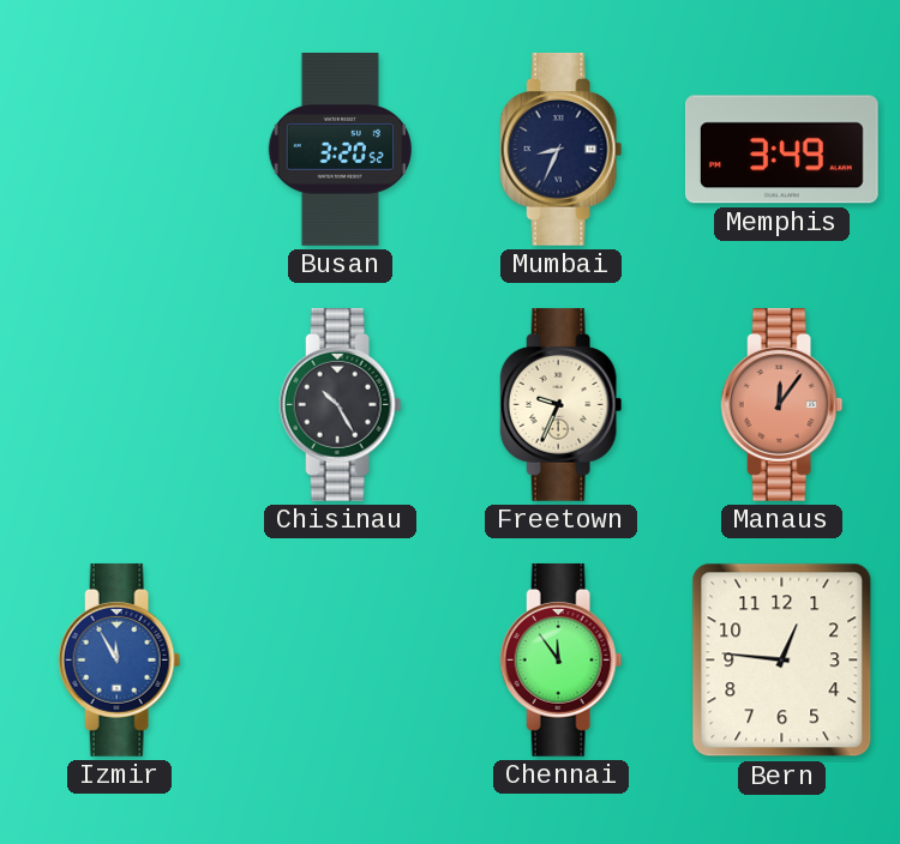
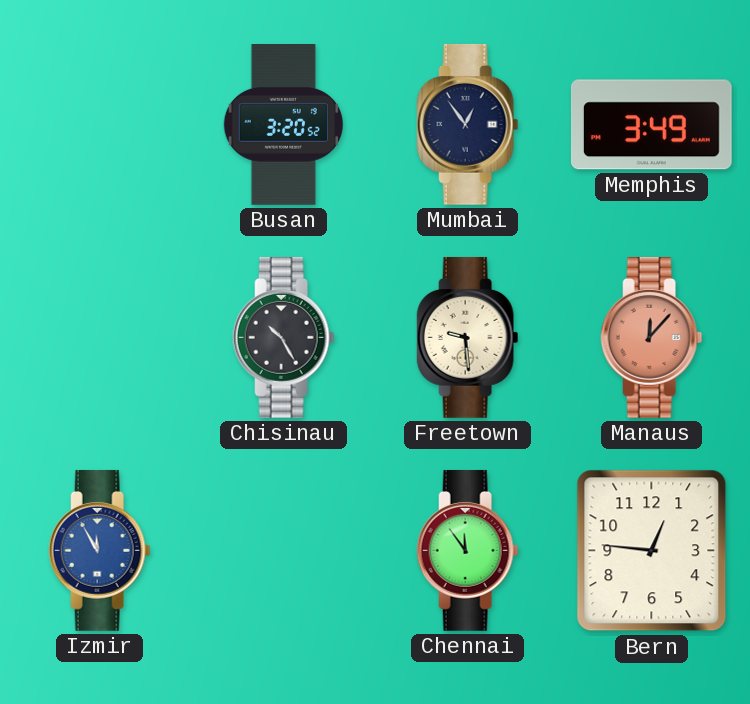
Mumbai: 8:34 -> 12:54
Freetown: 9:34 -> 9:29
Manaus: 12:06 -> 12:07
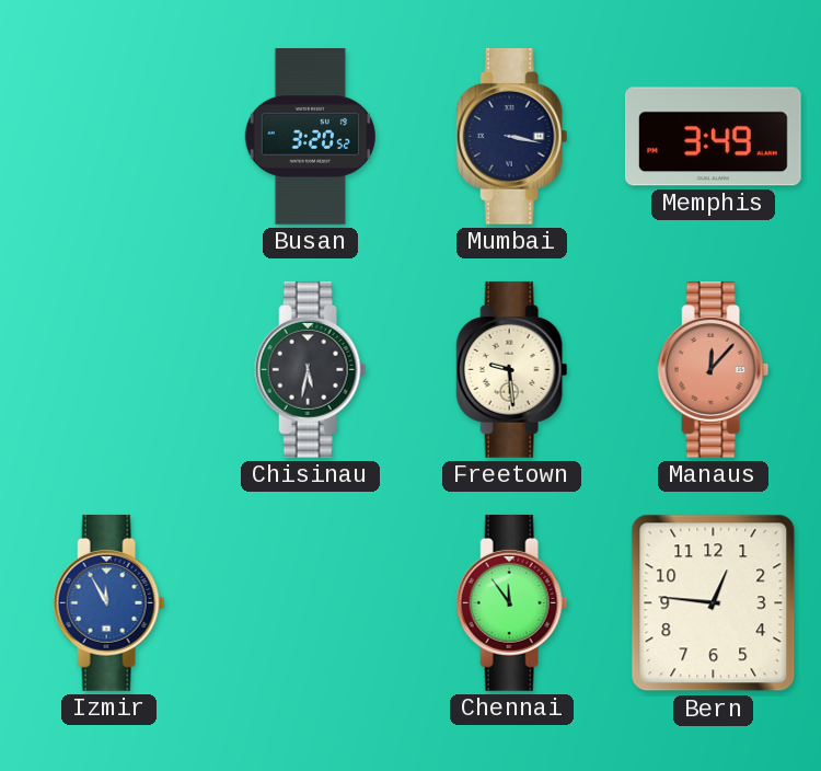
Mumbai: 12:54 -> 3:17
Chisinau: 10:25 -> 5:32
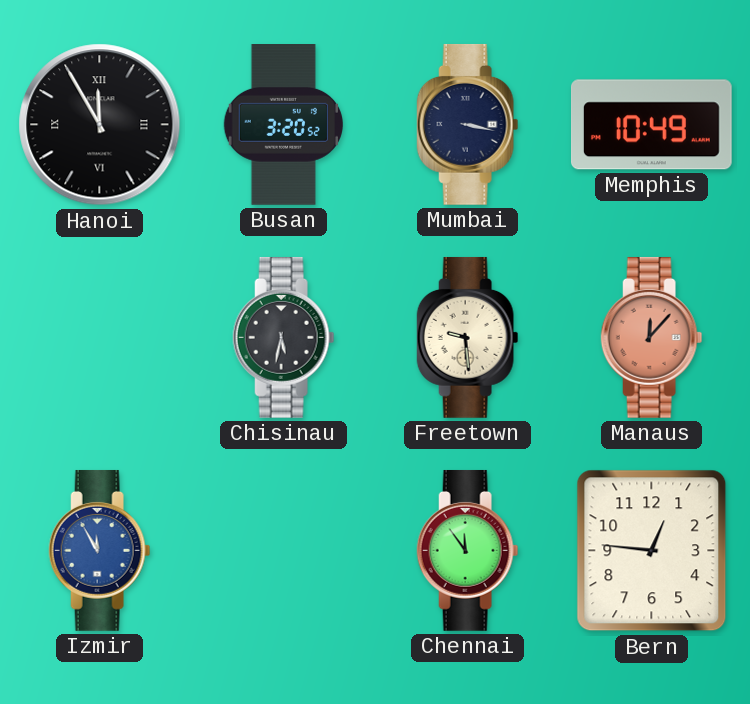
Hanoi: none -> 11:55
Memphis: 3:49 -> 10:49
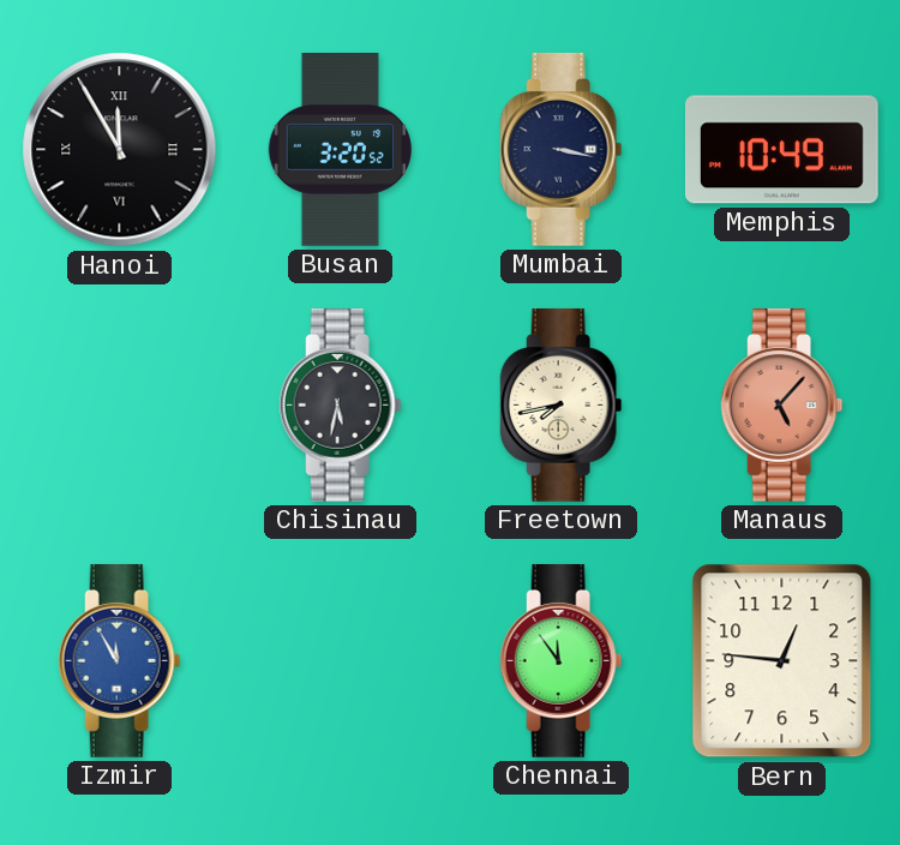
Freetown: 9:29 -> 7:43
Manaus: 12:07 -> 5:07
